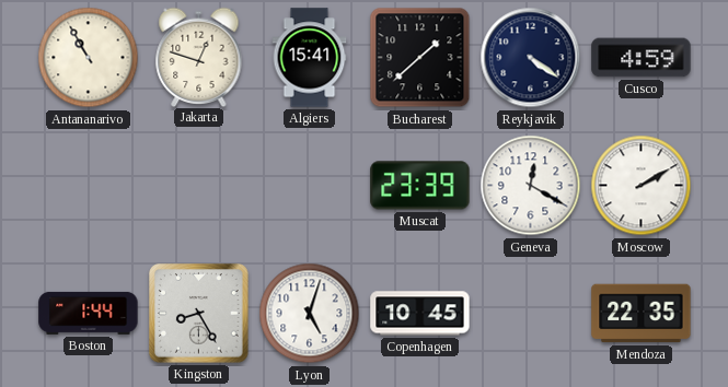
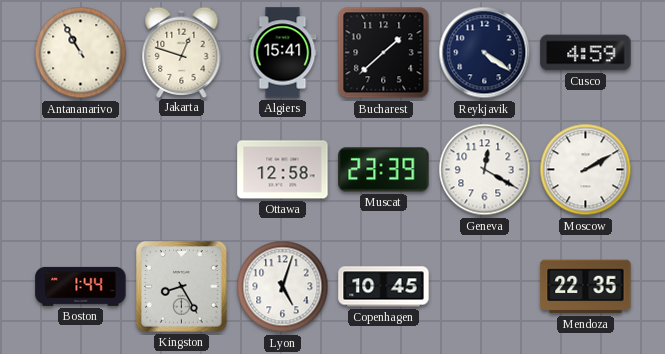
Ottawa: none -> 12:58
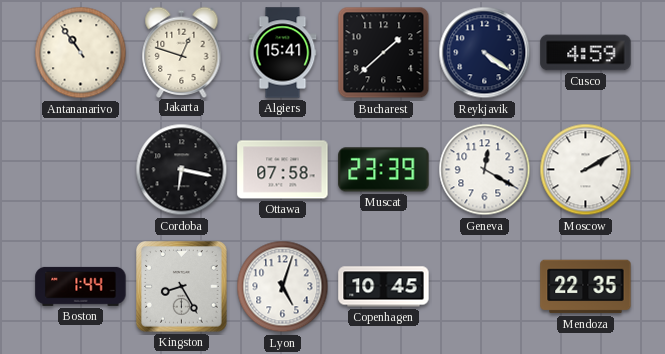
Antananarivo: 10:55 -> 10:54
Cordoba: none -> 6:17
Ottawa: 12:58 -> 07:58
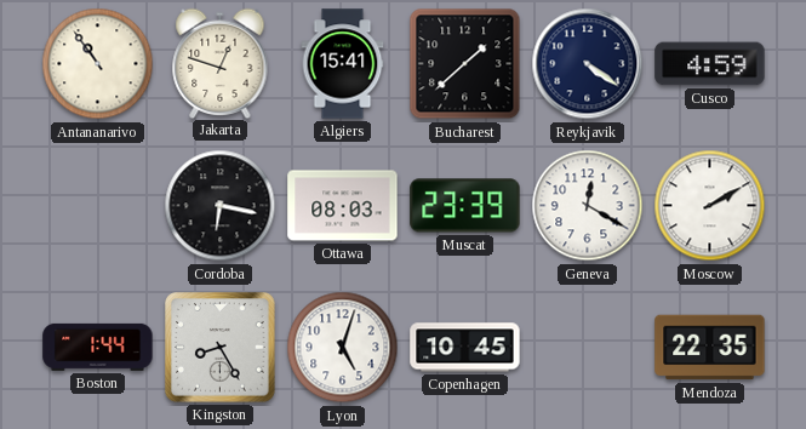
Ottawa: 07:58 -> 08:03
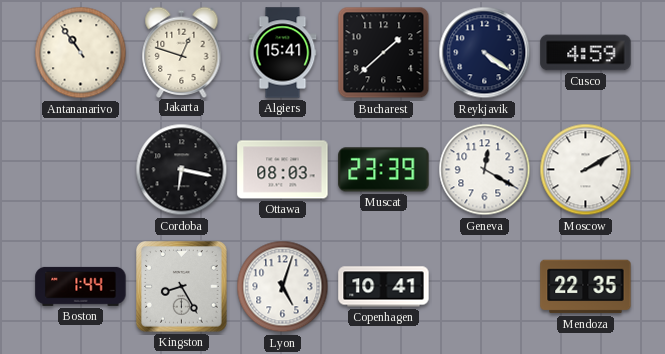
Copenhagen: 10:45 -> 10:41
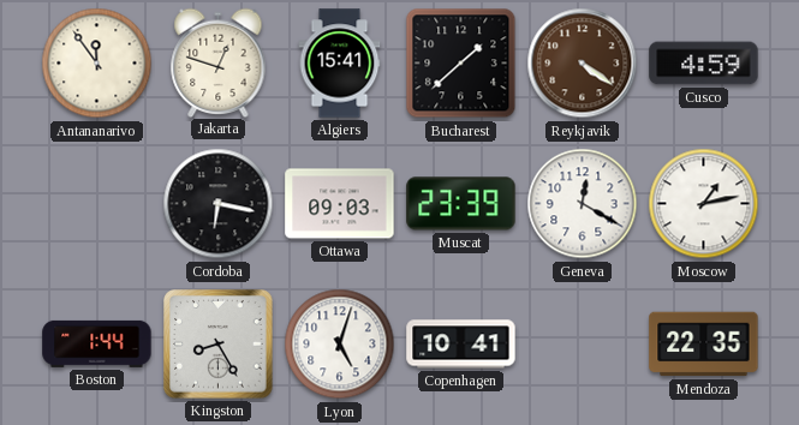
Antananarivo: 10:54 -> 11:54
Reykjavik dial: navy -> brown
Ottawa: 08:03 -> 09:03
Moscow: 2:10 -> 1:13
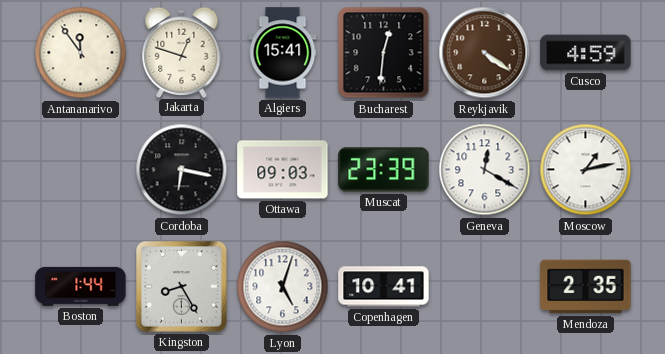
Bucharest: 1:38 -> 12:31
Mendoza: 22:35 -> 2:35
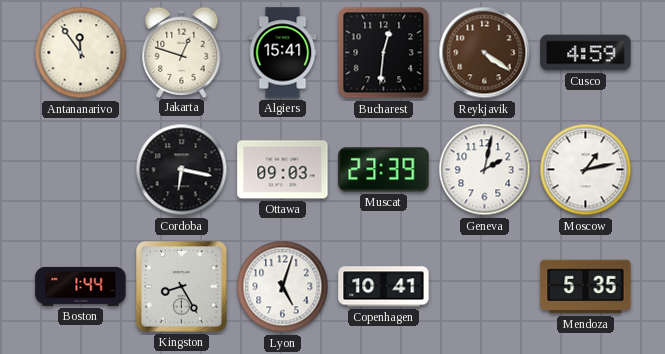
Geneva: 12:20 -> 2:02
Mendoza: 2:35 -> 5:35
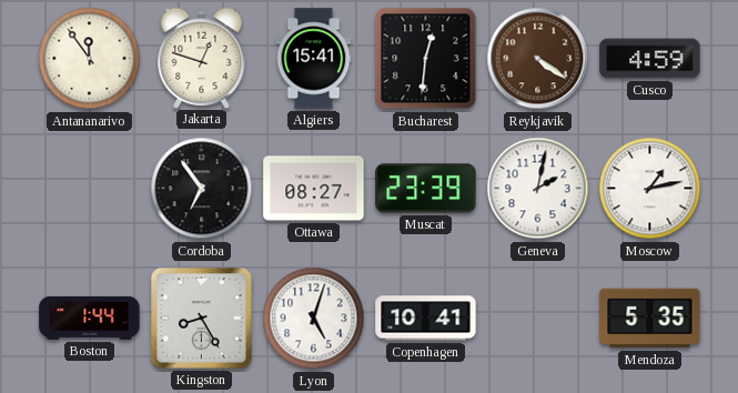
Cordoba: 6:17 -> 6:54
Ottawa: 09:03 -> 08:27
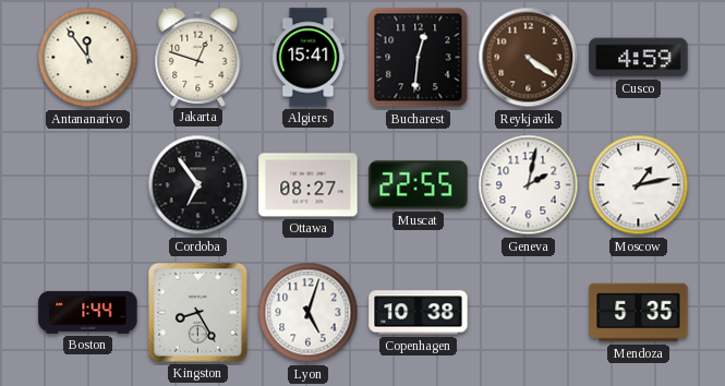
Muscat: 23:39 -> 22:55
Copenhagen: 10:41 -> 10:38
